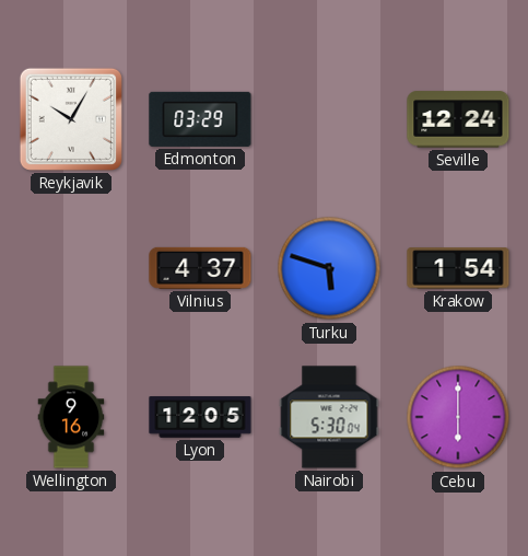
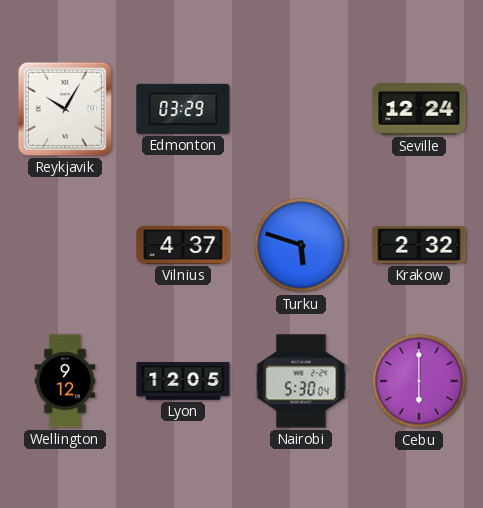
Krakow: 1:54 -> 2:32
Wellington: 9:16 -> 9:12
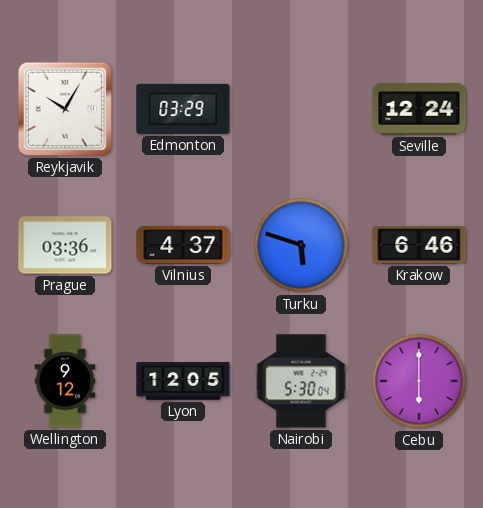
Prague: none -> 03:36
Krakow: 2:32 -> 6:46
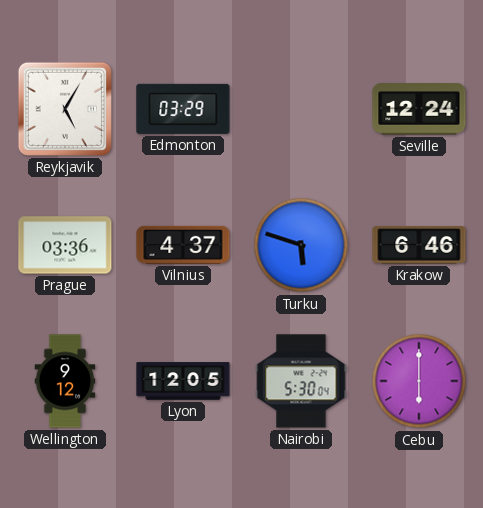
Reykjavik: 10:05 -> 5:05
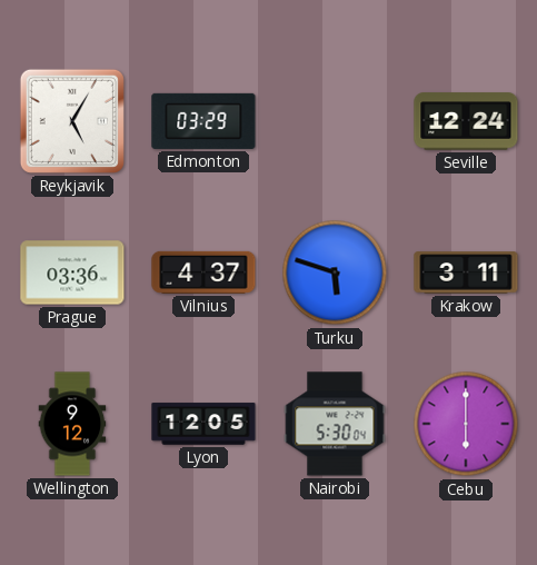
Krakow: 6:46 -> 3:11
